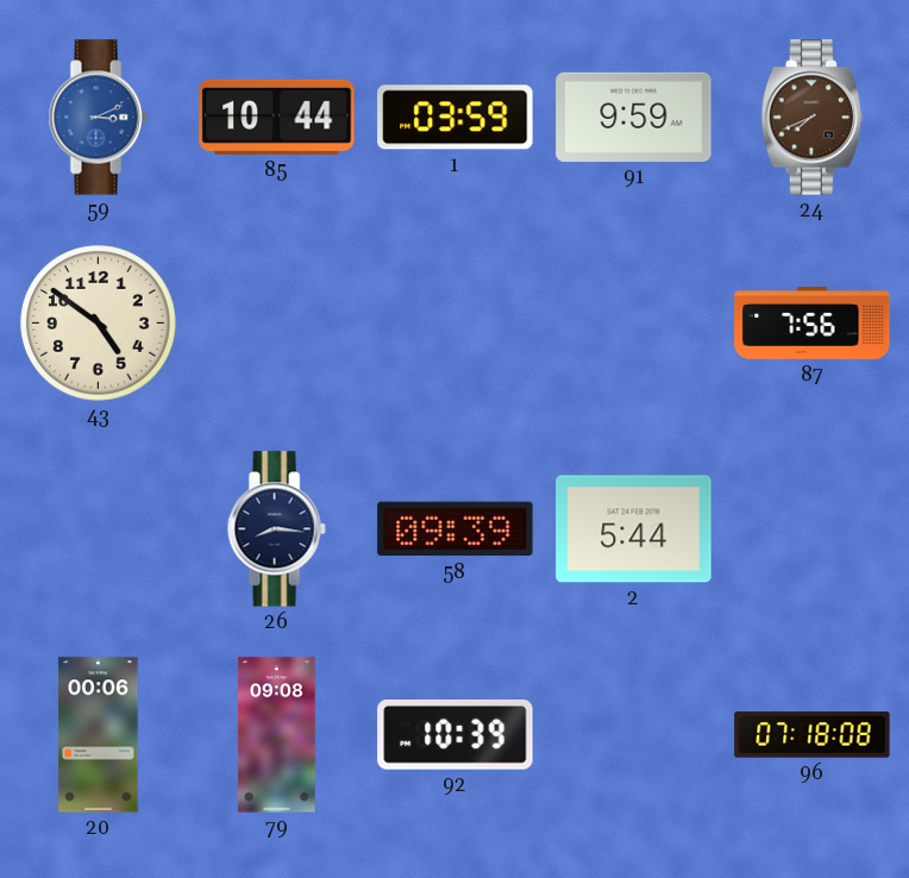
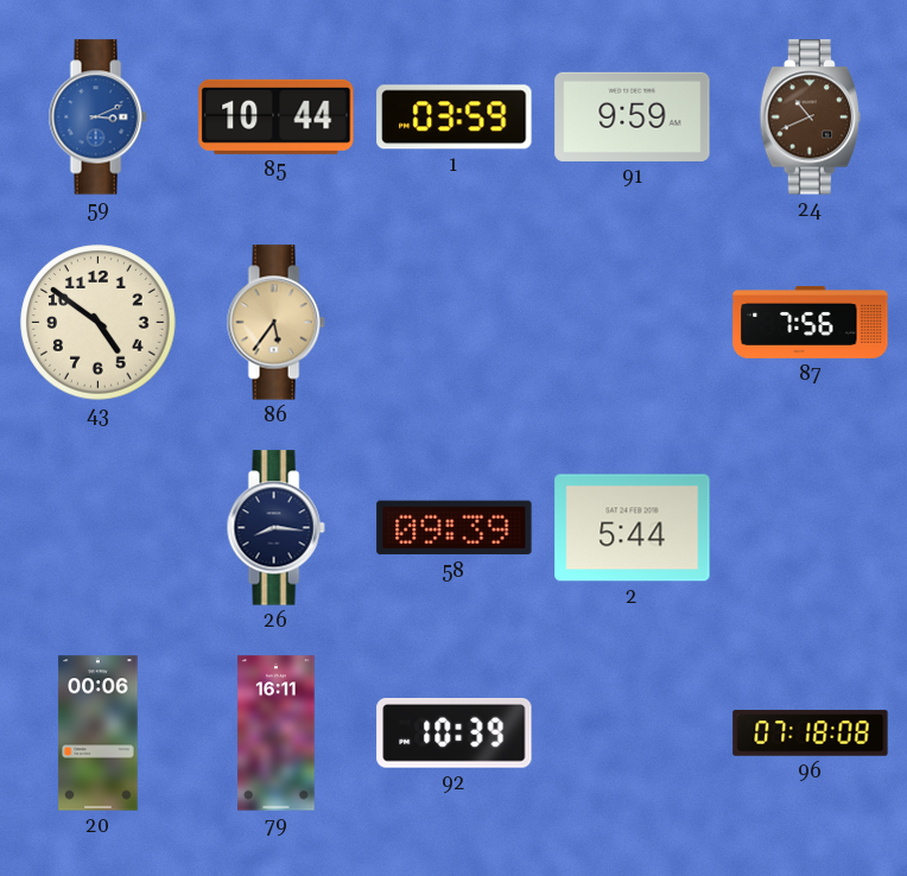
24: 7:41 -> 10:41
86: none -> 5:36
79: 09:08 -> 16:11
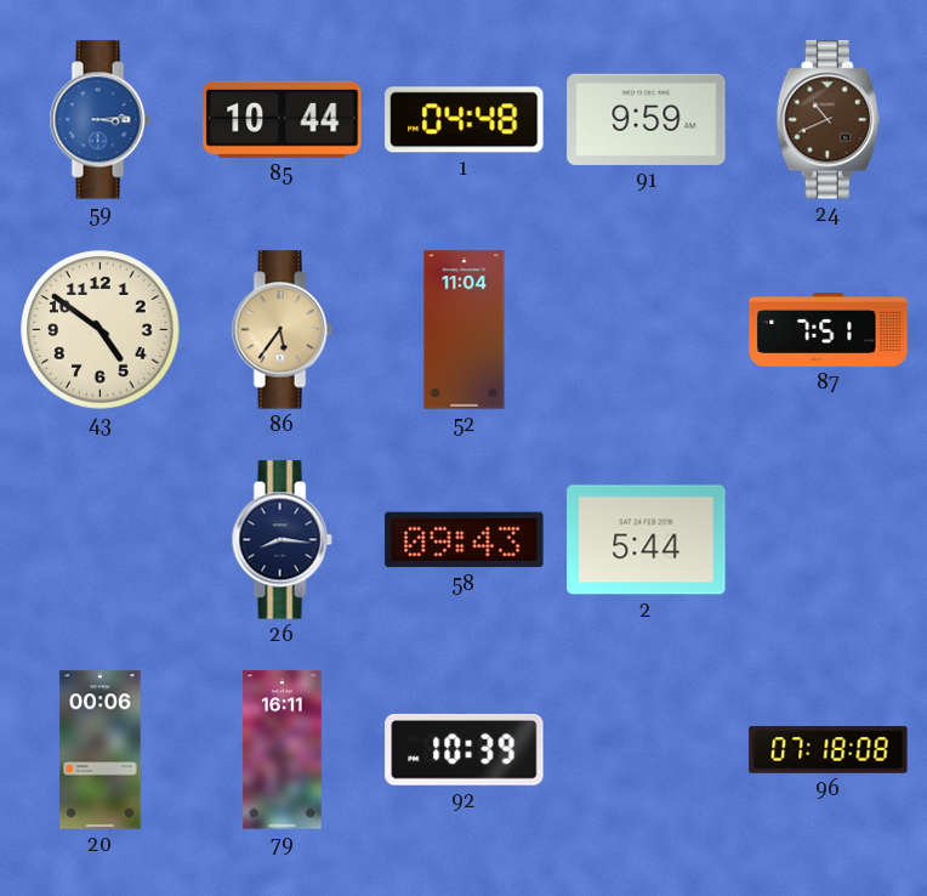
59: 3:11 -> 3:14
1: 03:59 -> 04:48
52: none -> 11:04
87: 7:56 -> 7:51
58: 09:39 -> 09:43
